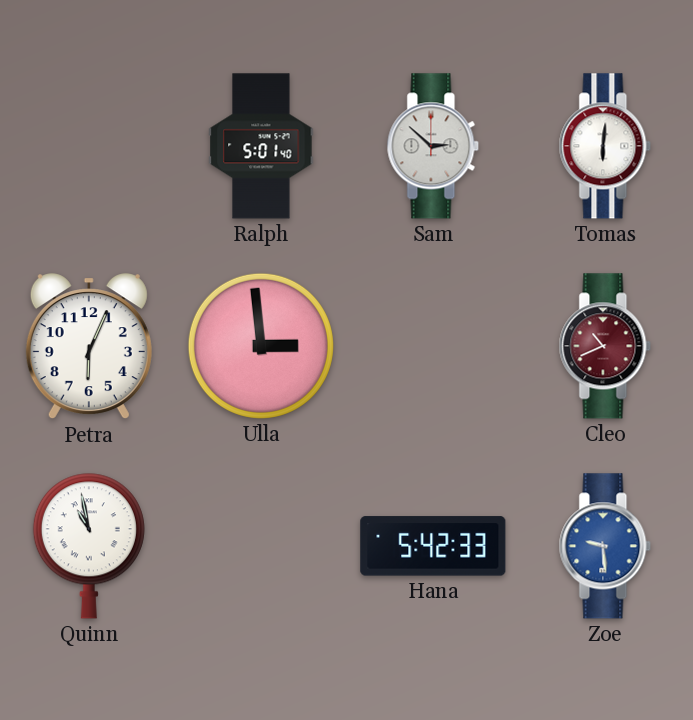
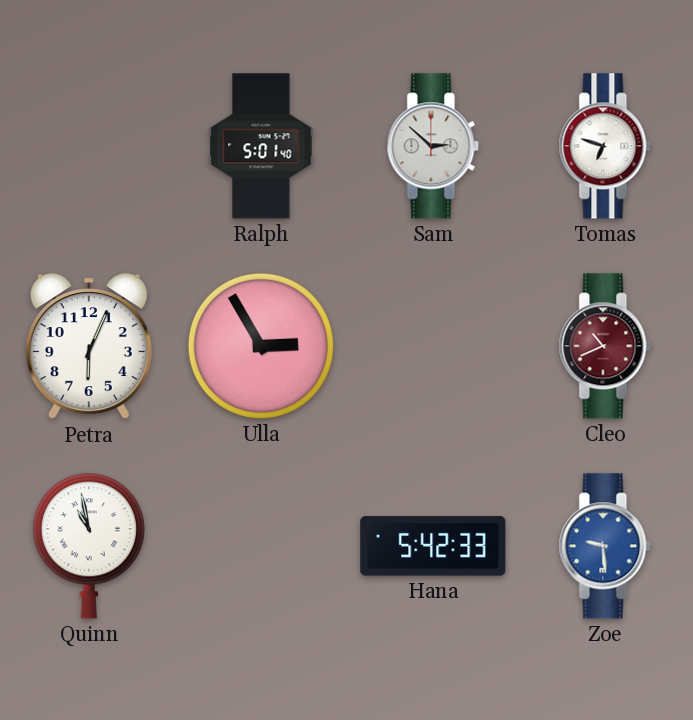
Tomas: 6:01 -> 6:48
Ulla: 2:59 -> 2:55
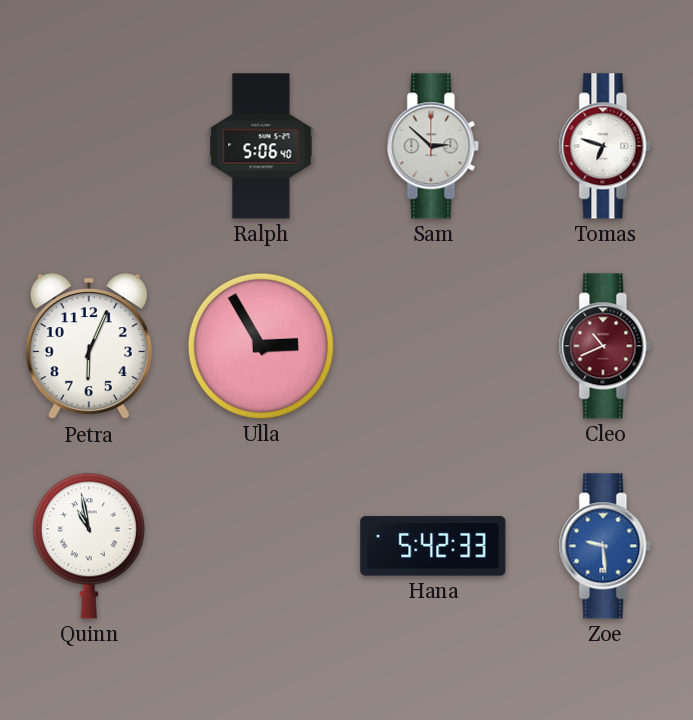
Ralph: 5:01 -> 5:06
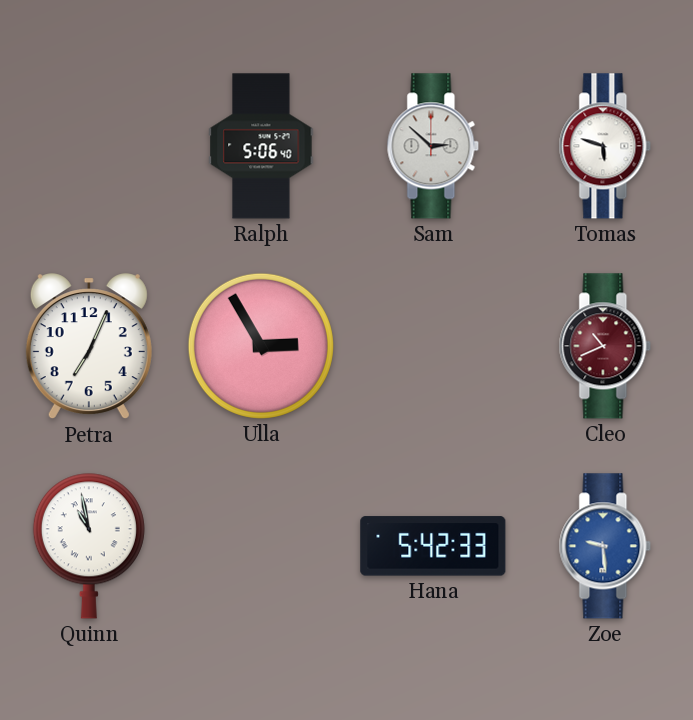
Tomas: 6:48 -> 5:48
Petra: 6:04 -> 7:04
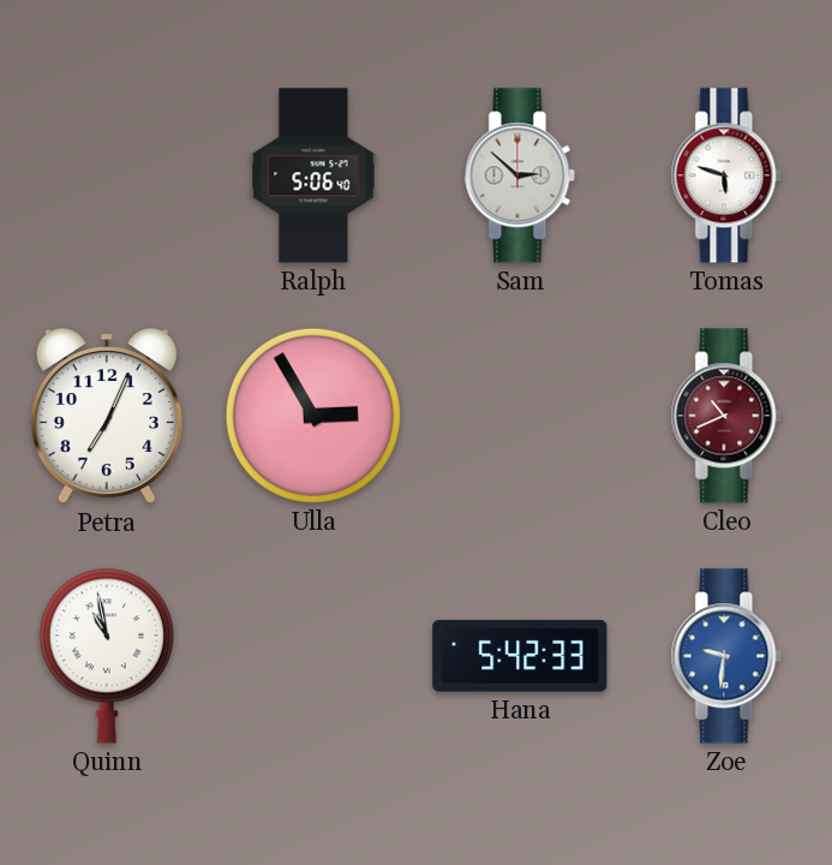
Zoe: 9:29 -> 9:31
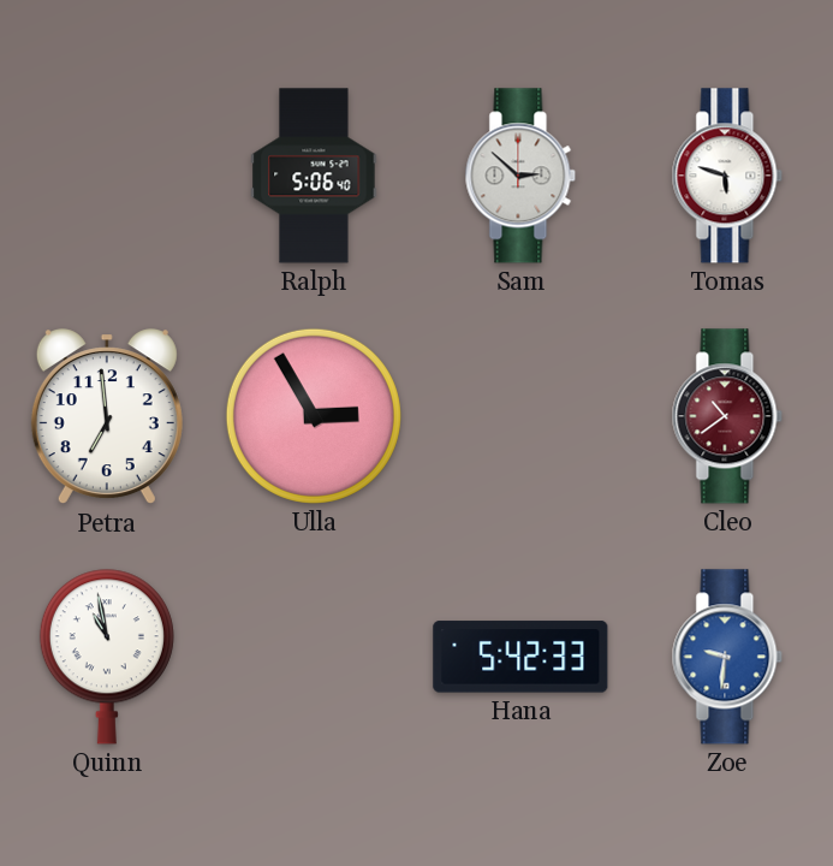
Petra: 7:04 -> 6:59
Cleo: 10:41 -> 10:39
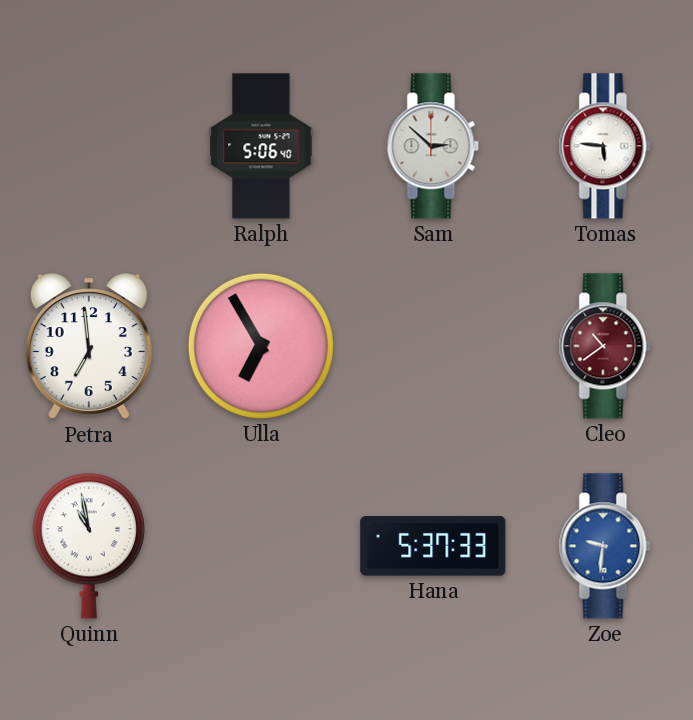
Tomas: 5:48 -> 5:46
Ulla: 2:55 -> 6:55
Hana: 5:42 -> 5:37
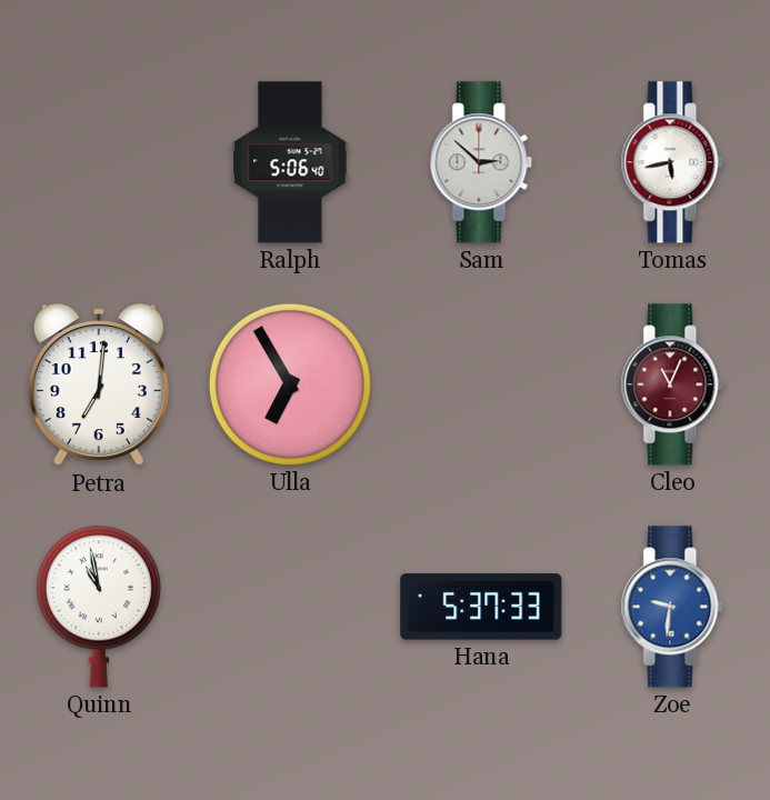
Tomas: 5:46 -> 5:43
Petra: 6:59 -> 7:01
Cleo: 10:39 -> 11:04
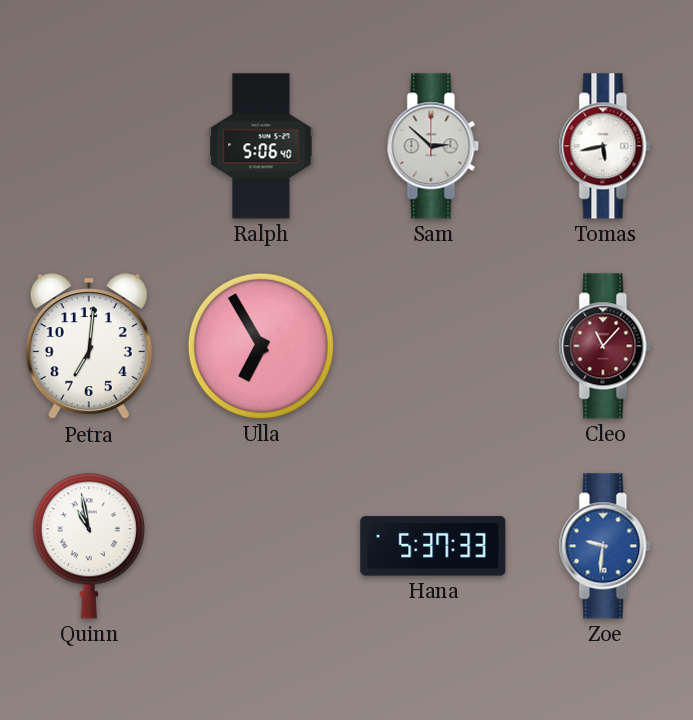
Cleo: 11:04 -> 11:07
